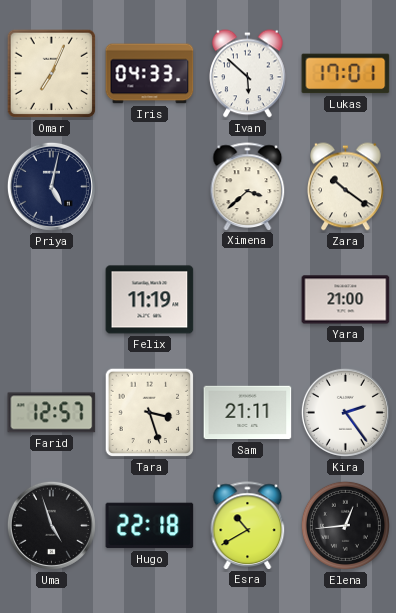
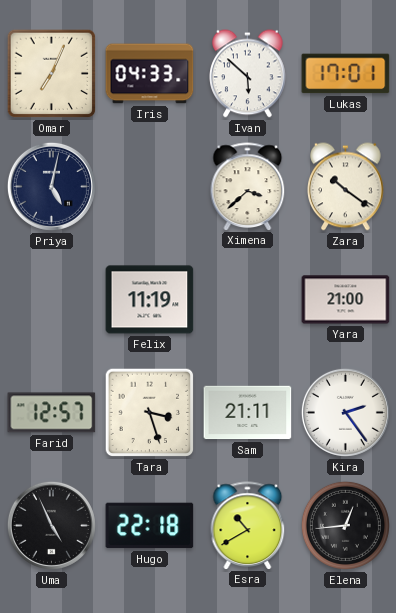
Uma: 4:57 -> 4:56
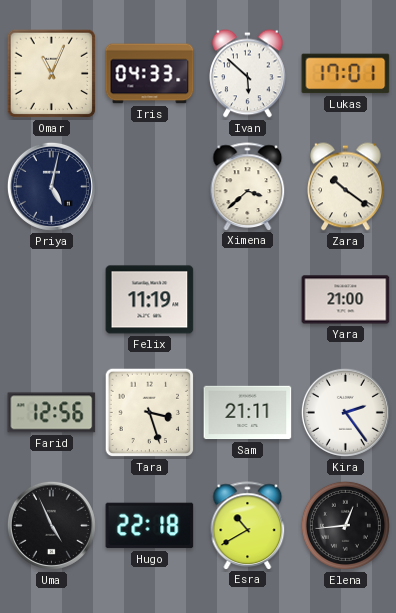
Omar: 7:04 -> 11:04
Farid: 12:57 -> 12:56
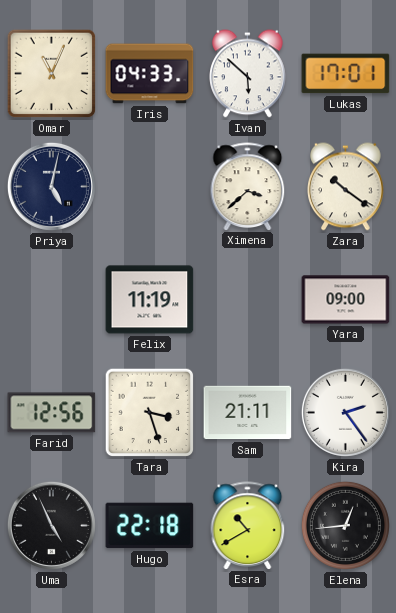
Yara: 21:00 -> 09:00
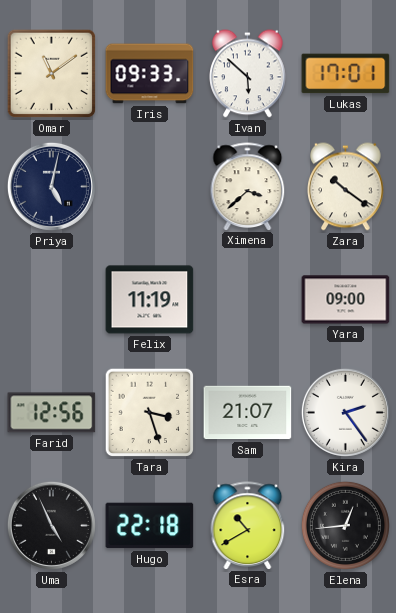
Omar: 11:04 -> 11:09
Iris: 04:33 -> 09:33
Sam: 21:11 -> 21:07
